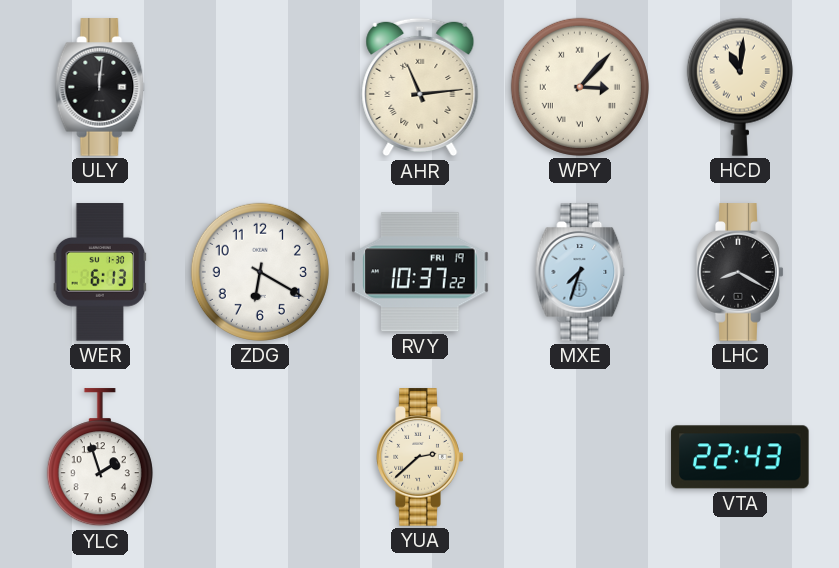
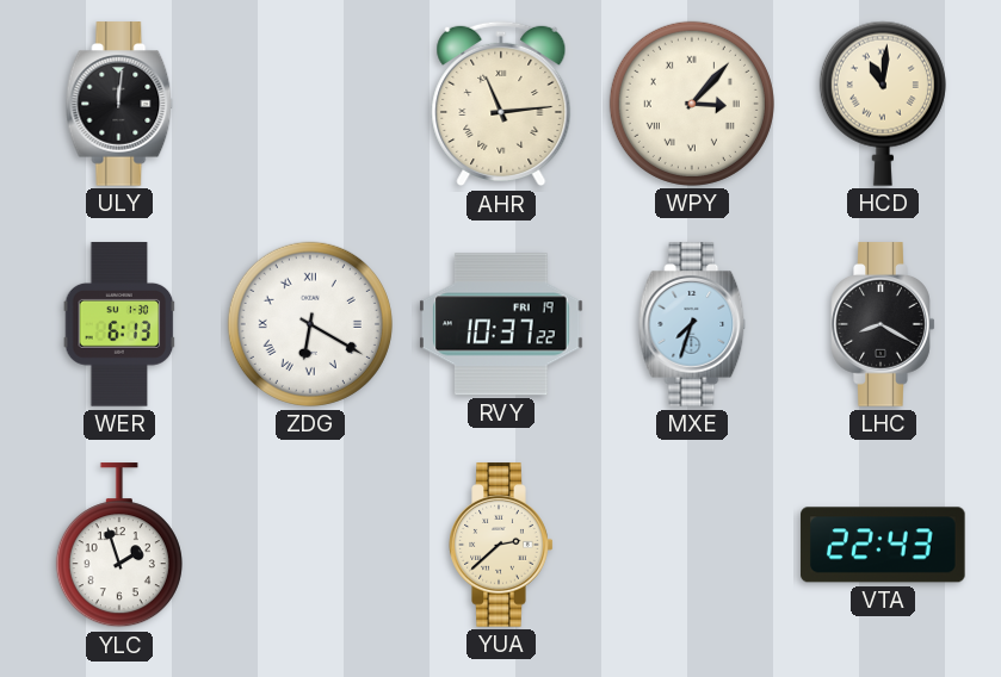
ZDG numerals: Arabic -> Roman
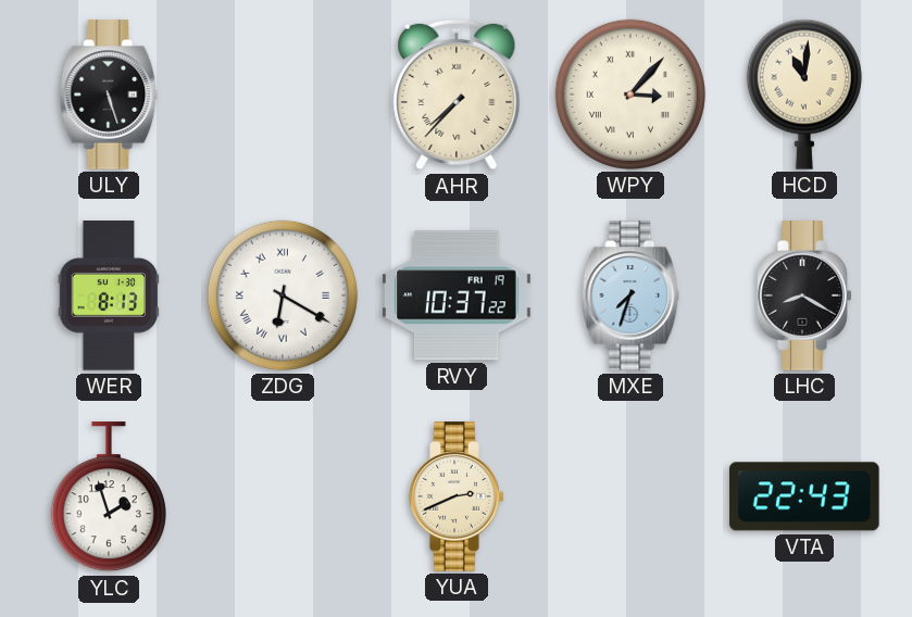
ULY: 12:01 -> 5:27
AHR: 11:14 -> 7:37
WER: 6:13 -> 8:13
YUA: 2:38 -> 2:41
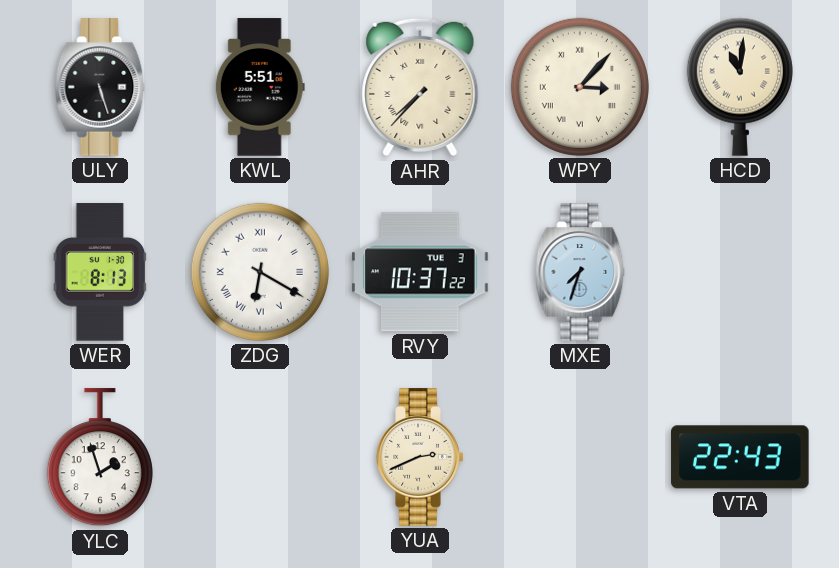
KWL: none -> 5:51
RVY date: FRI 19 -> TUE 3
LHC: 8:20 -> none
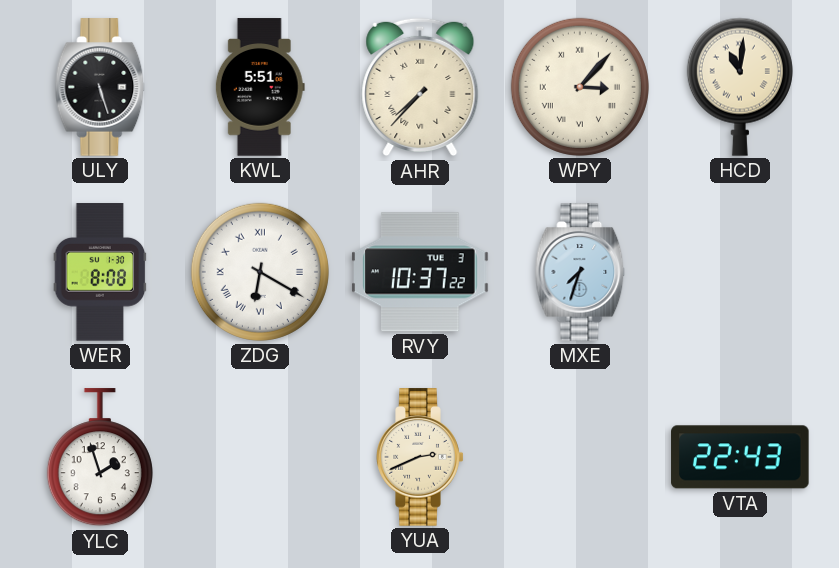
WER: 8:13 -> 8:08
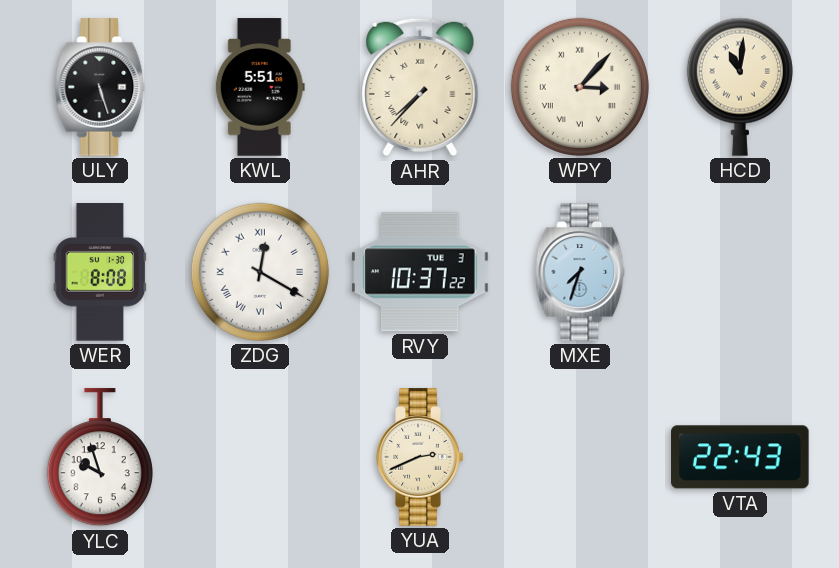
ZDG: 6:20 -> 12:20
YLC: 1:57 -> 9:57
